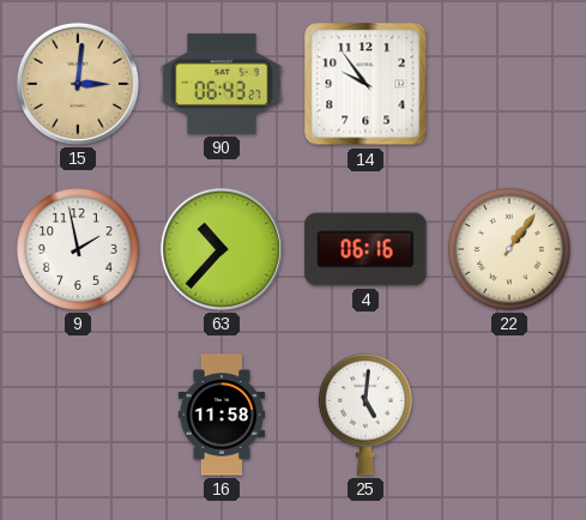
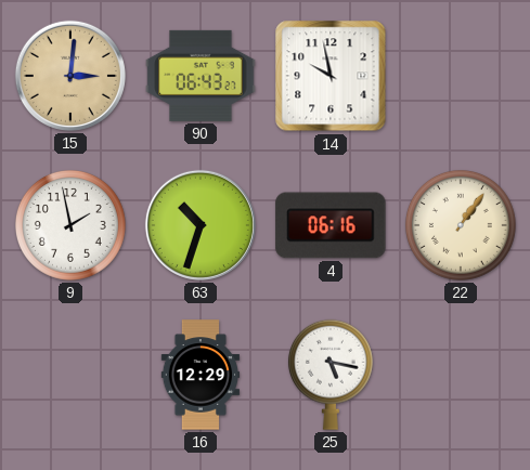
14: 9:54 -> 9:58
63: 10:37 -> 10:33
16: 11:58 -> 12:29
25: 5:01 -> 5:17
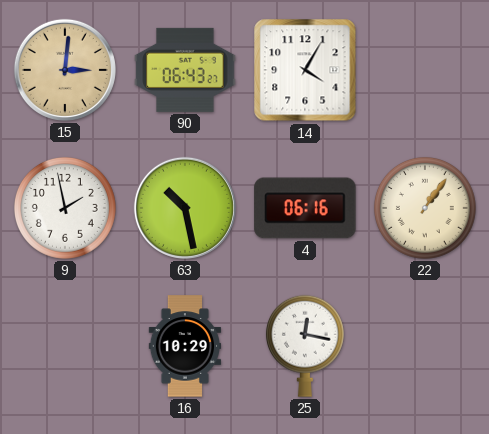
14: 9:58 -> 4:05
63: 10:33 -> 10:28
16: 12:29 -> 10:29
25: 5:17 -> 12:17
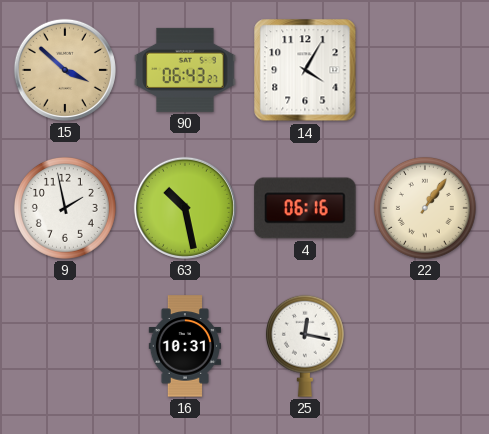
15: 3:01 -> 3:52
16: 10:29 -> 10:31
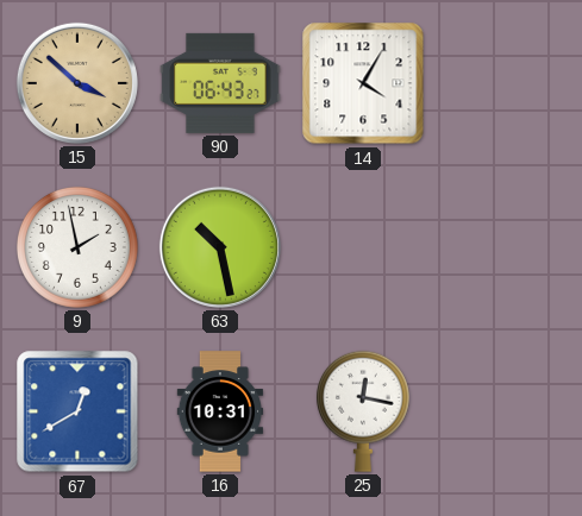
4: 06:16 -> none
22: 1:06 -> none
67: none -> 12:40
